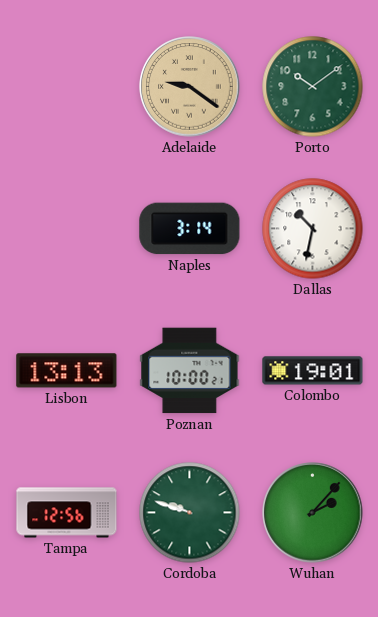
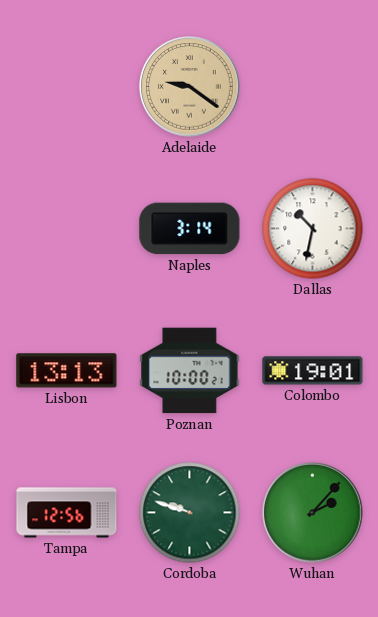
Porto: 10:09 -> none
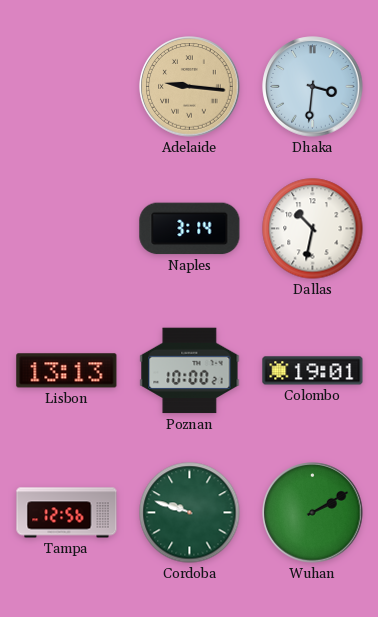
Adelaide: 9:21 -> 9:16
Dhaka: none -> 3:31
Wuhan: 2:07 -> 2:10
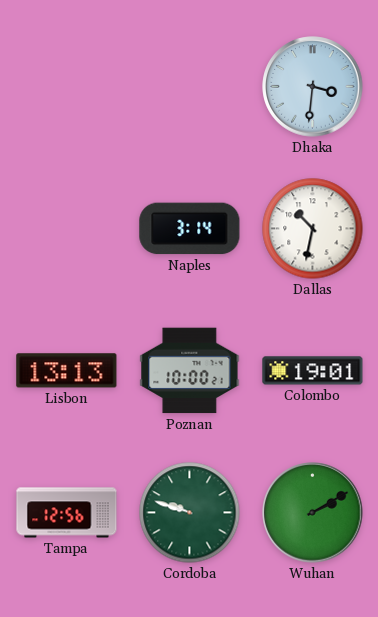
Adelaide: 9:16 -> none
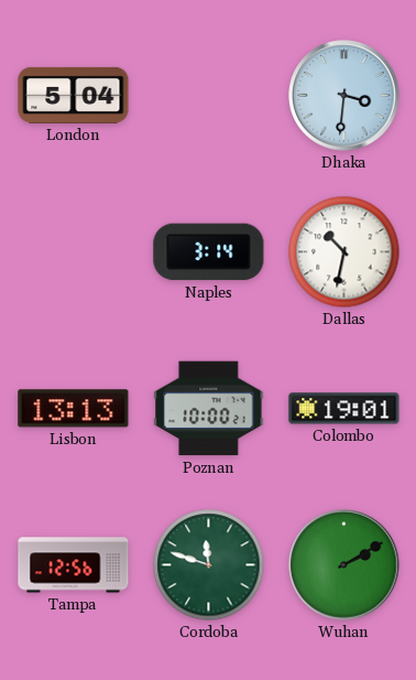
London: none -> 5:04
Cordoba: 9:48 -> 11:48
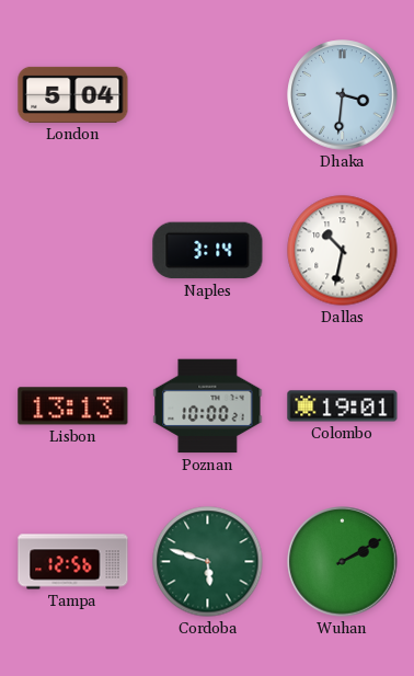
Cordoba: 11:48 -> 5:48
